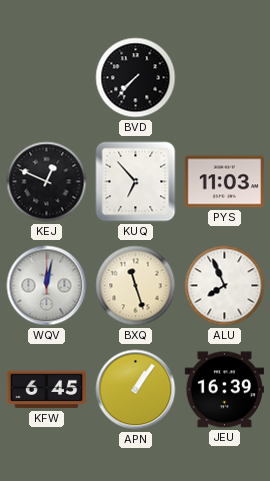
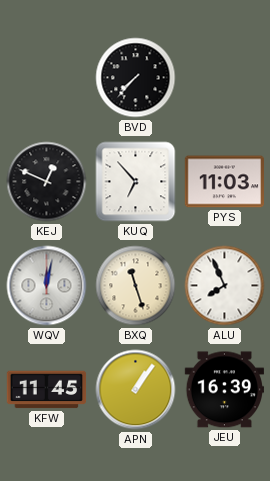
KFW: 6:45 -> 11:45
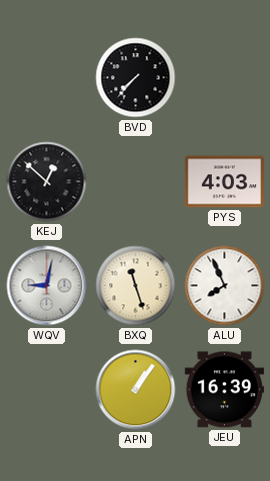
KEJ: 12:49 -> 12:52
KUQ: 6:53 -> none
PYS: 11:03 -> 4:03
WQV: 12:02 -> 9:02
KFW: 11:45 -> none
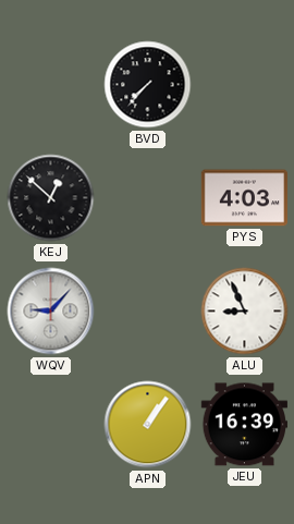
WQV: 9:02 -> 9:07
BXQ: 11:27 -> none
ALU: 7:56 -> 8:56
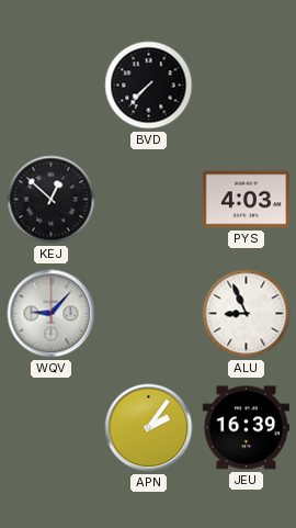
APN: 1:06 -> 2:06
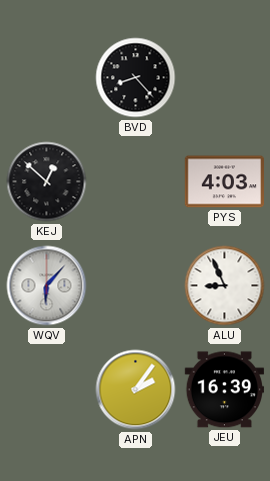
BVD: 7:37 -> 8:23
WQV: 9:07 -> 6:07
